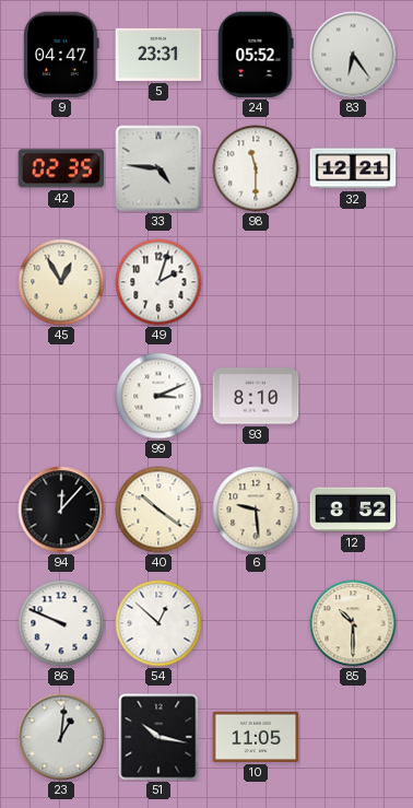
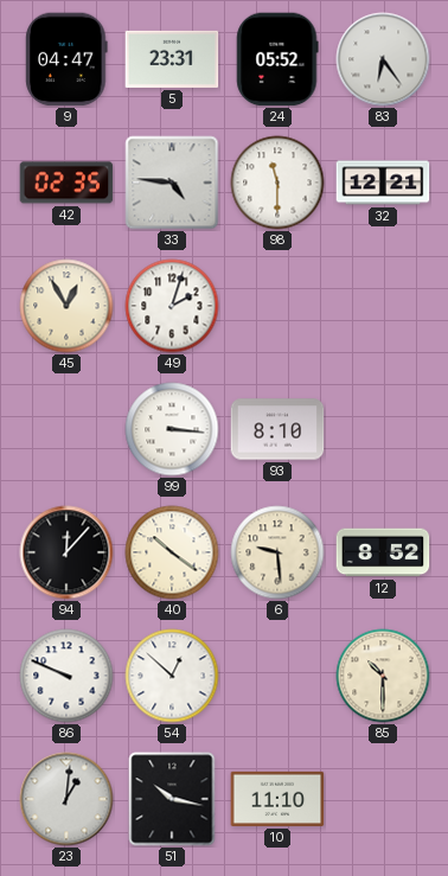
99: 3:11 -> 3:16
10: 11:05 -> 11:10
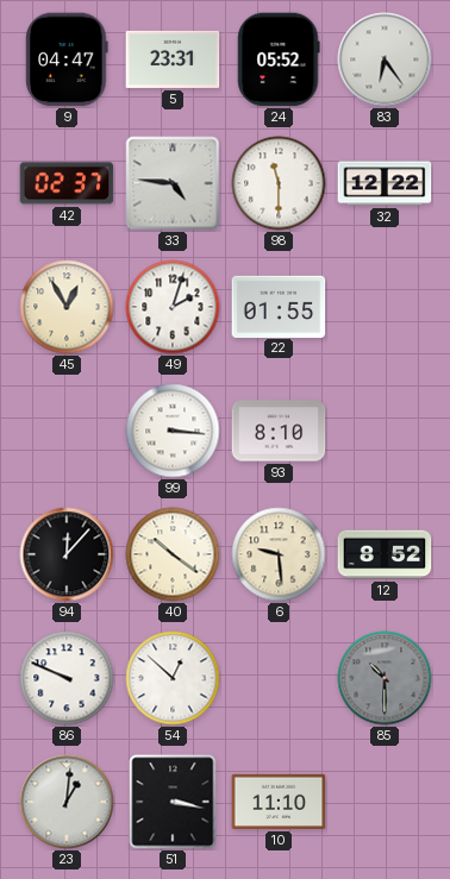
42: 02:35 -> 02:37
32: 12:21 -> 12:22
22: none -> 01:55
85 dial: cream -> grey
51: 10:17 -> 3:17
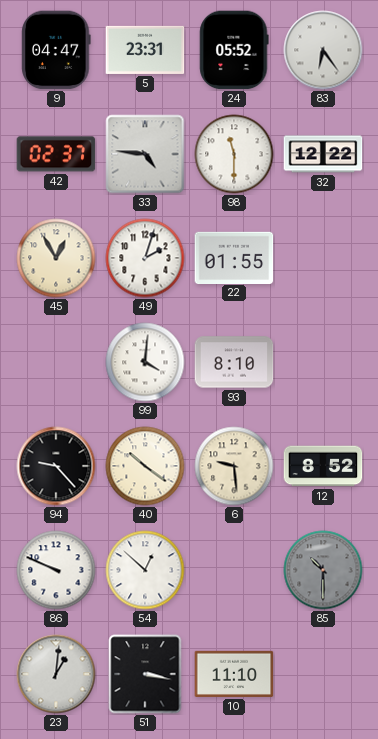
99: 3:16 -> 4:01
94: 12:07 -> 9:23
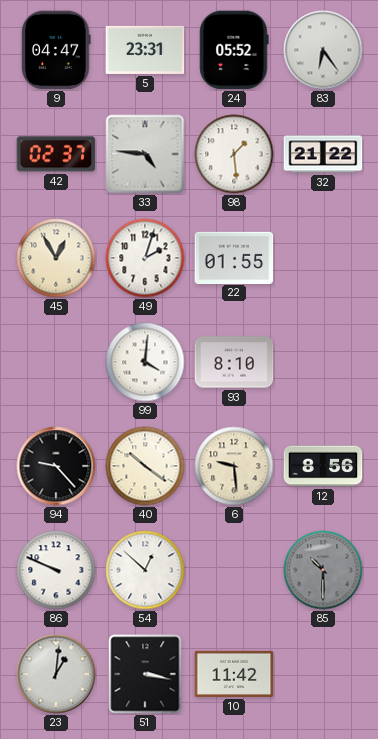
98: 11:30 -> 1:29
32: 12:22 -> 21:22
12: 8:52 -> 8:56
10: 11:10 -> 11:42
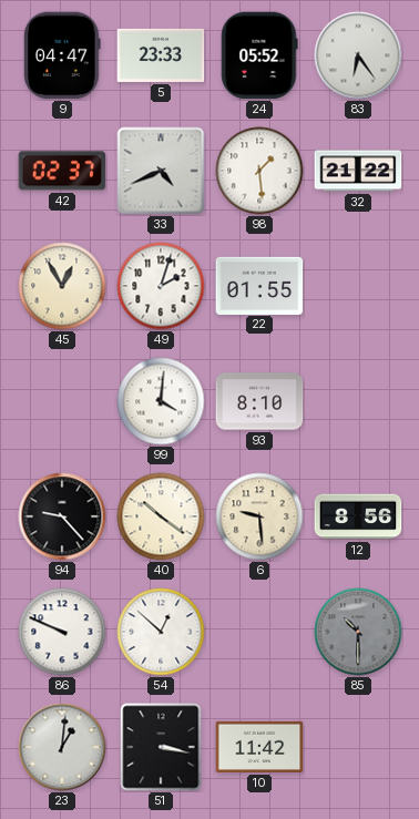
5: 23:31 -> 23:33
33: 4:46 -> 4:41
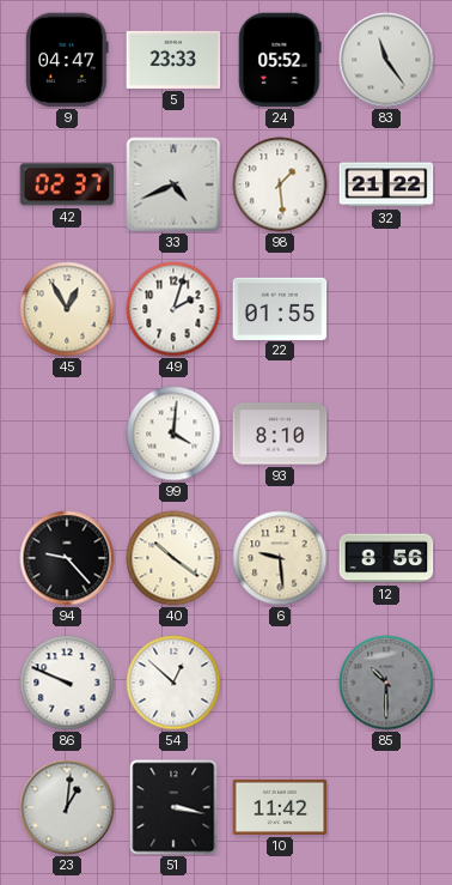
83: 6:24 -> 11:24
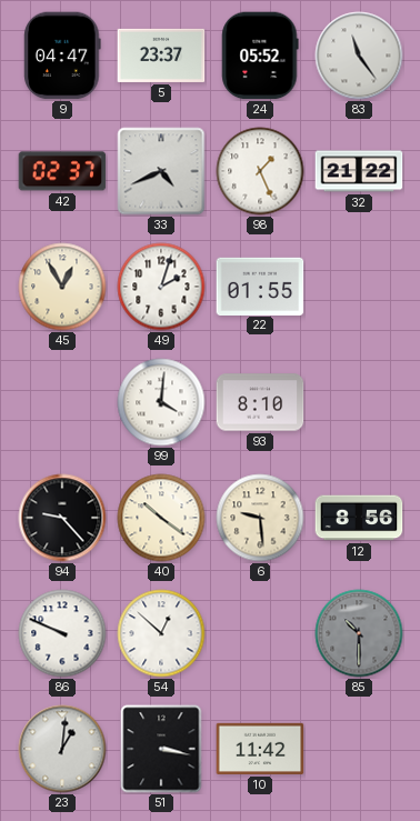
5: 23:33 -> 23:37
98: 1:29 -> 1:26
